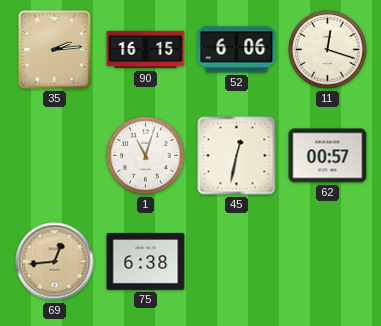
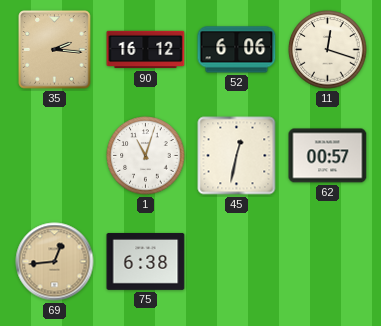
35: 2:14 -> 2:16
90: 16:15 -> 16:12
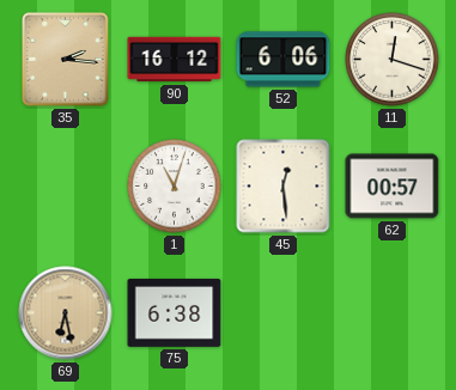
45: 12:32 -> 12:29
69: 12:44 -> 6:28
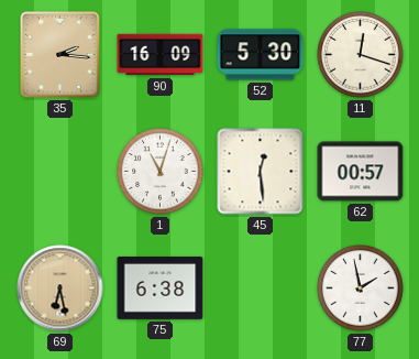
90: 16:12 -> 16:09
52: 6:06 -> 5:30
77: none -> 1:58
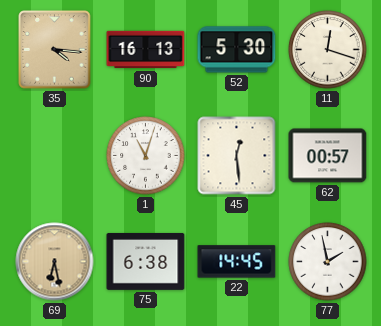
35: 2:16 -> 4:16
90: 16:09 -> 16:13
22: none -> 14:45
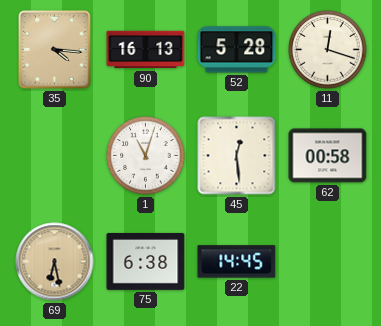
52: 5:30 -> 5:28
62: 00:57 -> 00:58
77: 1:58 -> none
